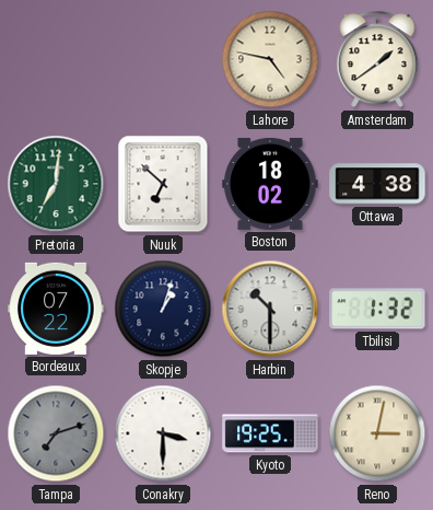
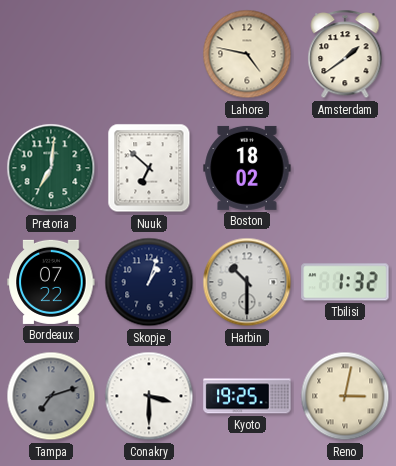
Ottawa: 4:38 -> none
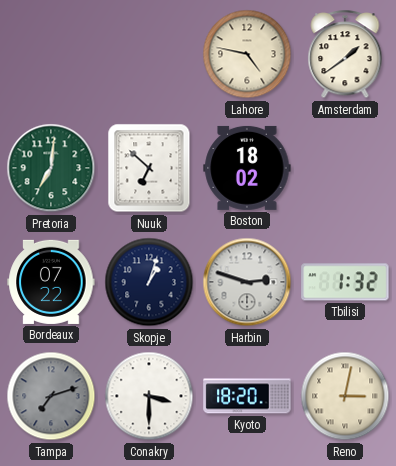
Harbin: 10:30 -> 2:48
Kyoto: 19:25 -> 18:20
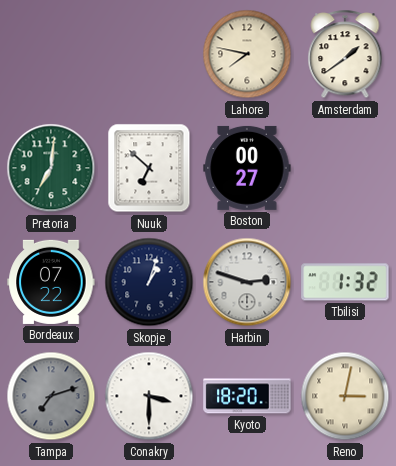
Lahore: 4:47 -> 7:47
Boston: 18:02 -> 00:27
